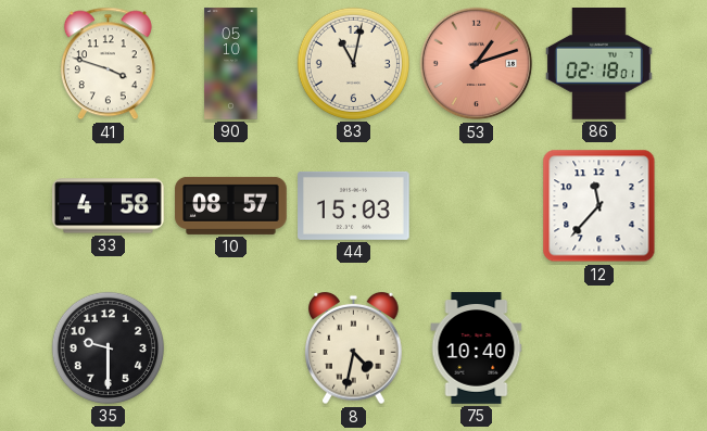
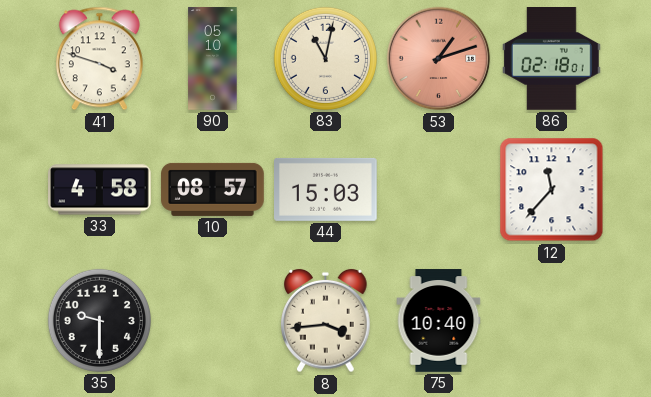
8: 4:32 -> 3:44
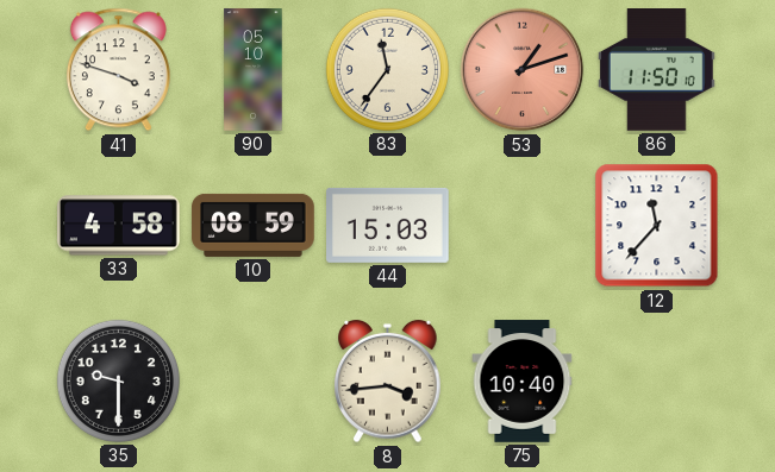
83: 11:02 -> 11:36
86: 02:18 -> 11:50
10: 08:57 -> 08:59
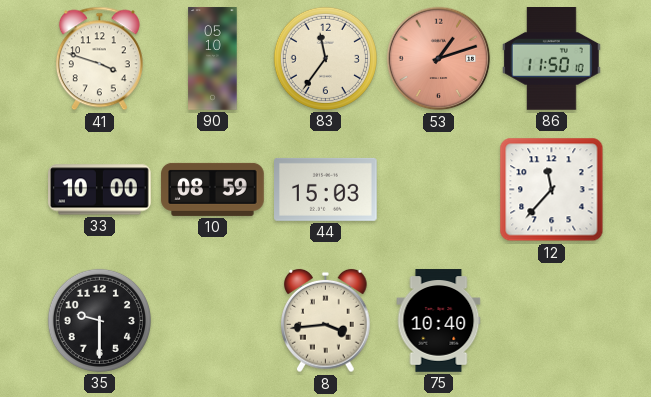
33: 4:58 -> 10:00
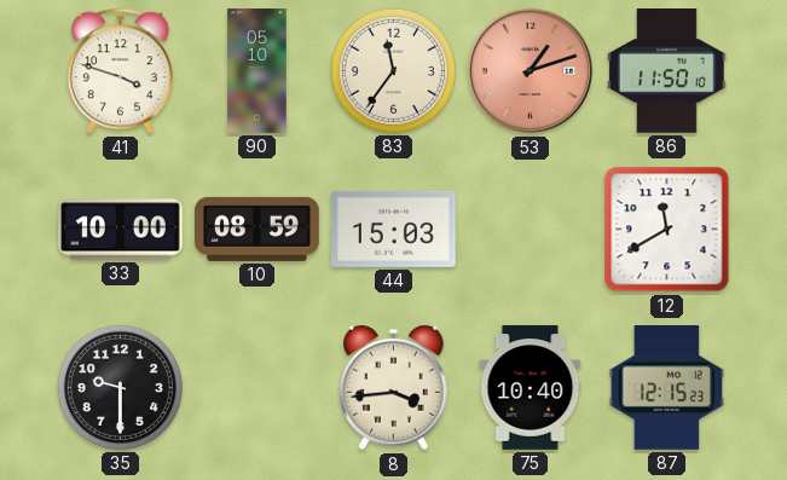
12: 11:37 -> 11:40
87: none -> 12:15
